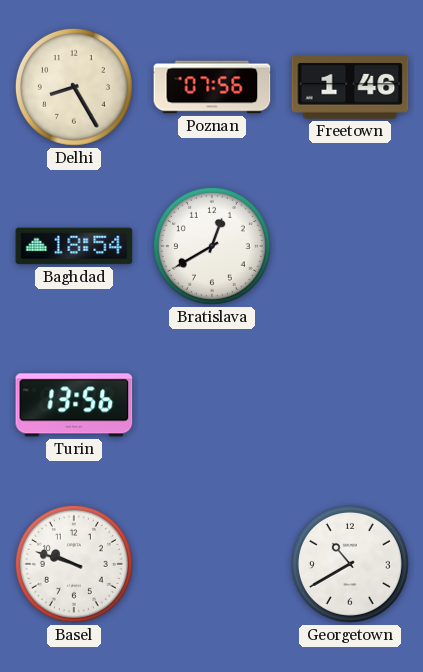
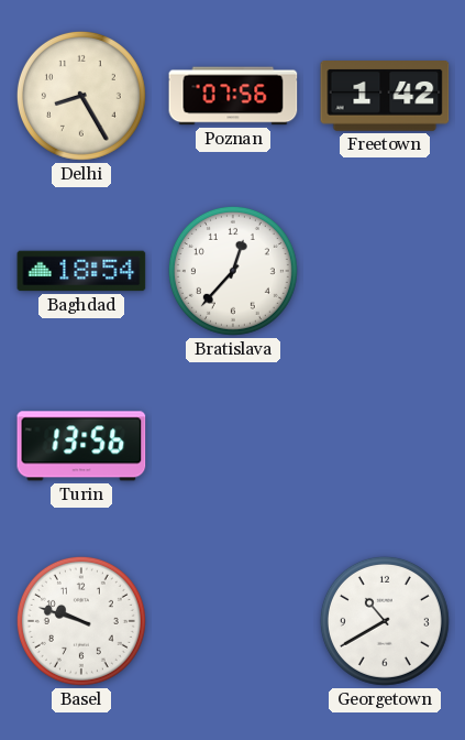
Freetown: 1:46 -> 1:42
Bratislava: 12:40 -> 12:37
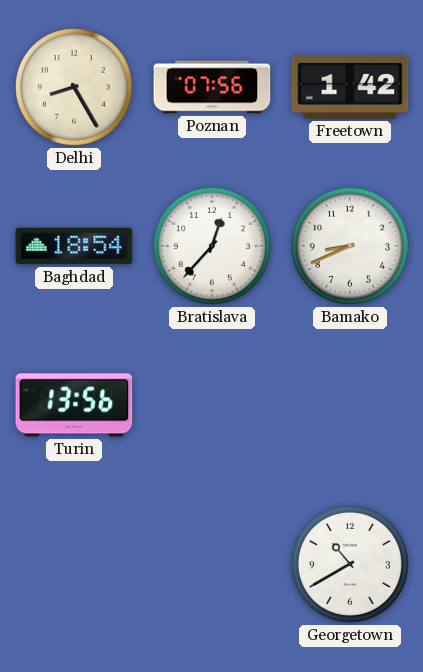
Bamako: none -> 8:41
Basel: 9:48 -> none
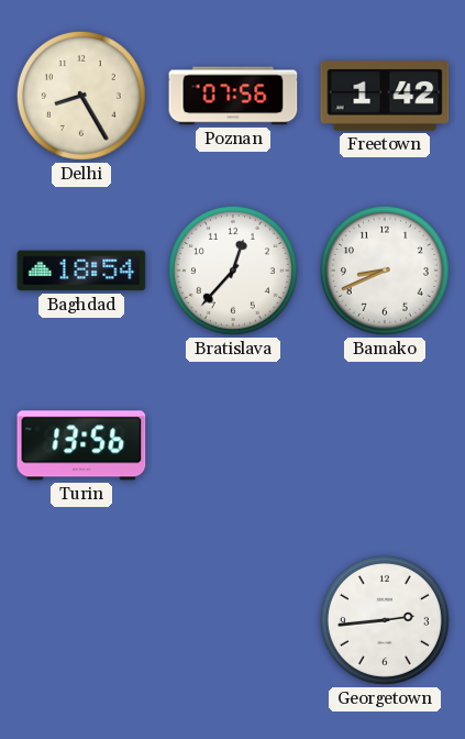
Georgetown: 10:40 -> 2:44
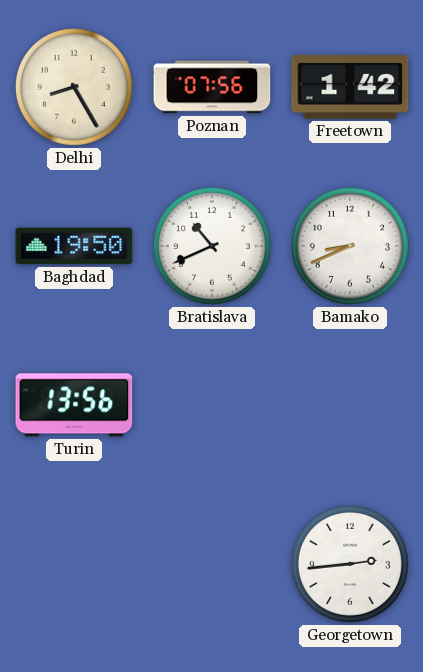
Baghdad: 18:54 -> 19:50
Bratislava: 12:37 -> 10:41
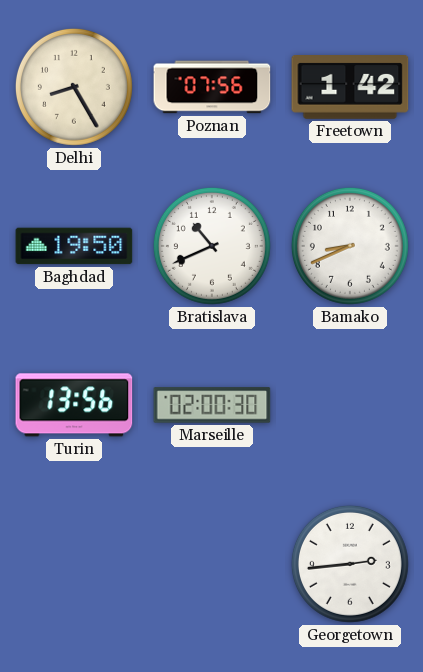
Marseille: none -> 02:00
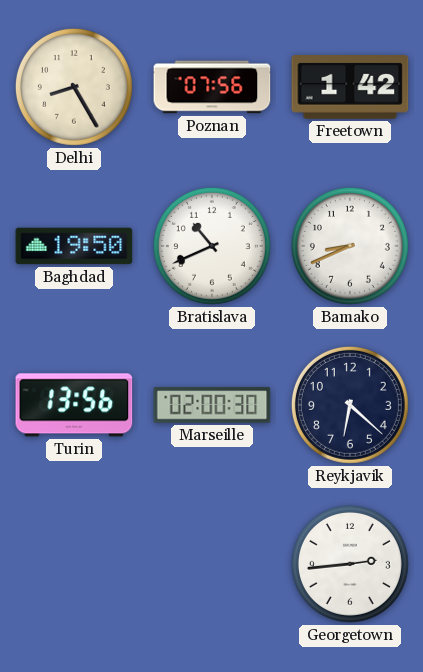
Reykjavik: none -> 6:22
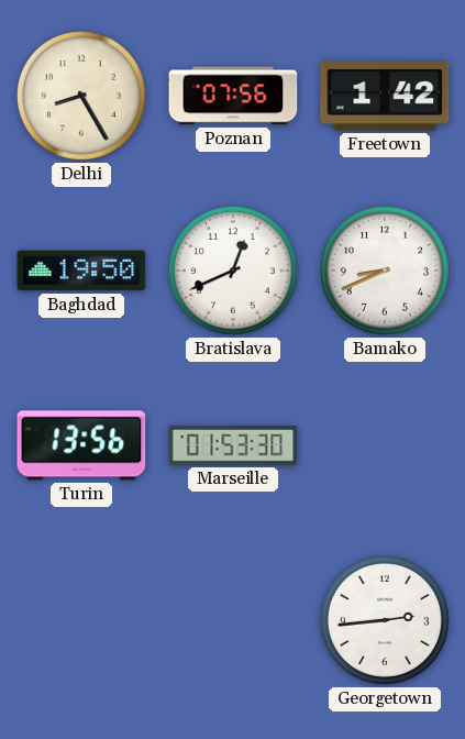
Bratislava: 10:41 -> 12:41
Marseille: 02:00 -> 01:53
Reykjavik: 6:22 -> none
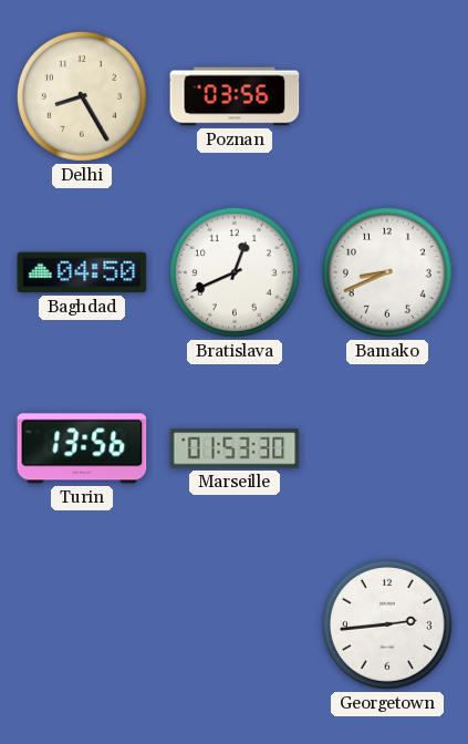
Poznan: 07:56 -> 03:56
Freetown: 1:42 -> none
Baghdad: 19:50 -> 04:50
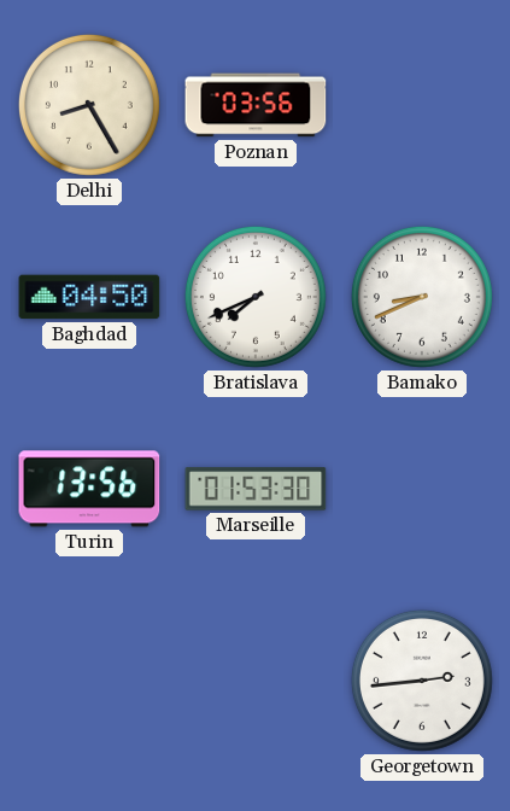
Bratislava: 12:41 -> 7:41
